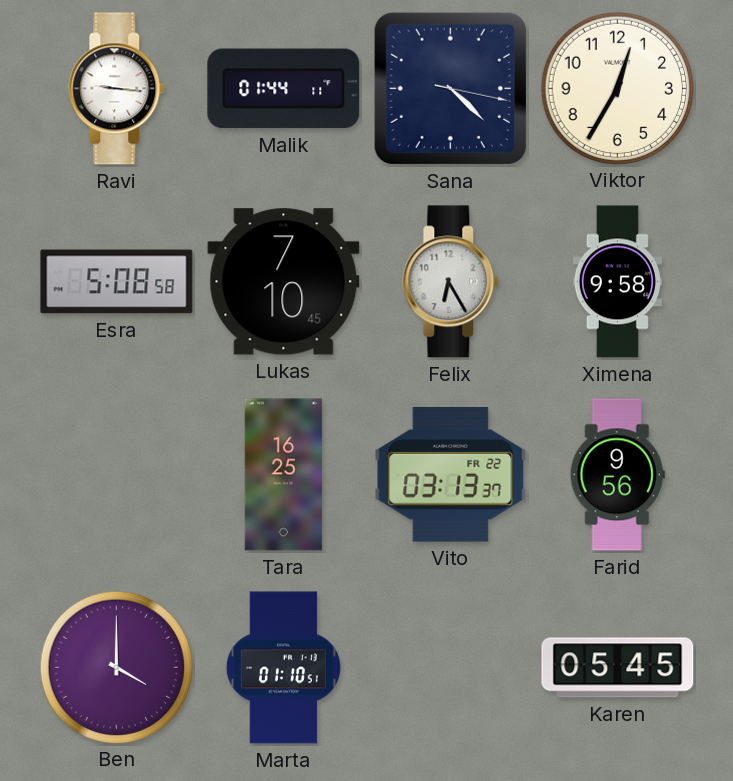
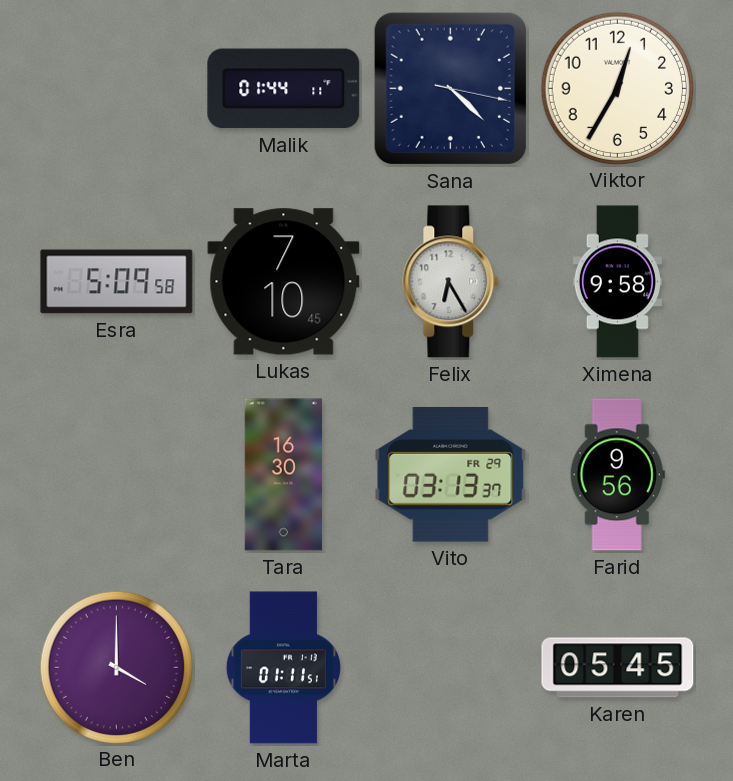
Ravi: 9:16 -> none
Esra: 5:08 -> 5:09
Tara: 16:25 -> 16:30
Vito date: FR 22 -> FR 29
Marta: 01:10 -> 01:11
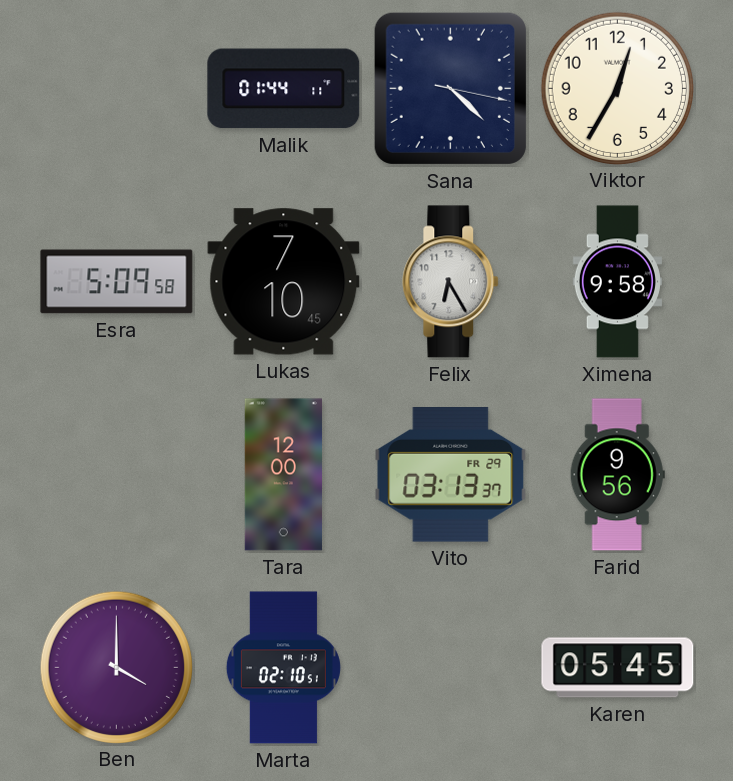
Tara: 16:30 -> 12:00
Marta: 01:11 -> 02:10
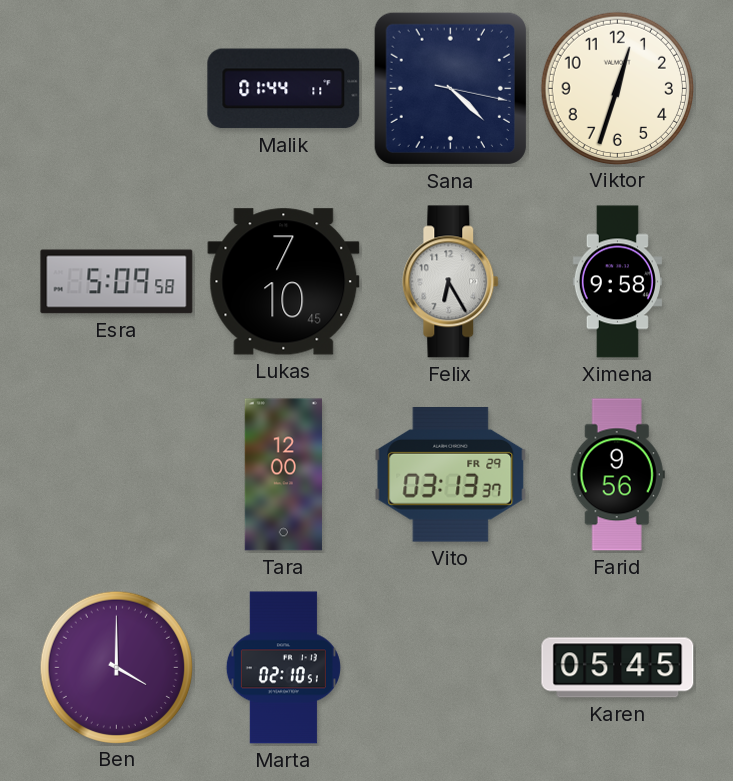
Viktor: 12:35 -> 12:33
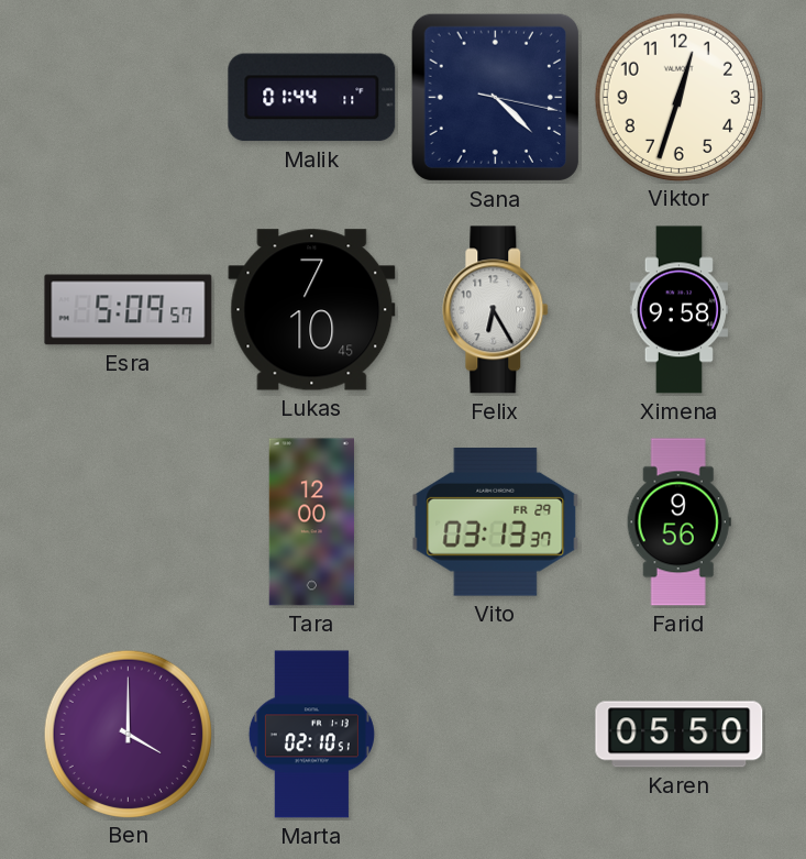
Esra: 5:09:58 -> 5:09:57
Karen: 05:45 -> 05:50
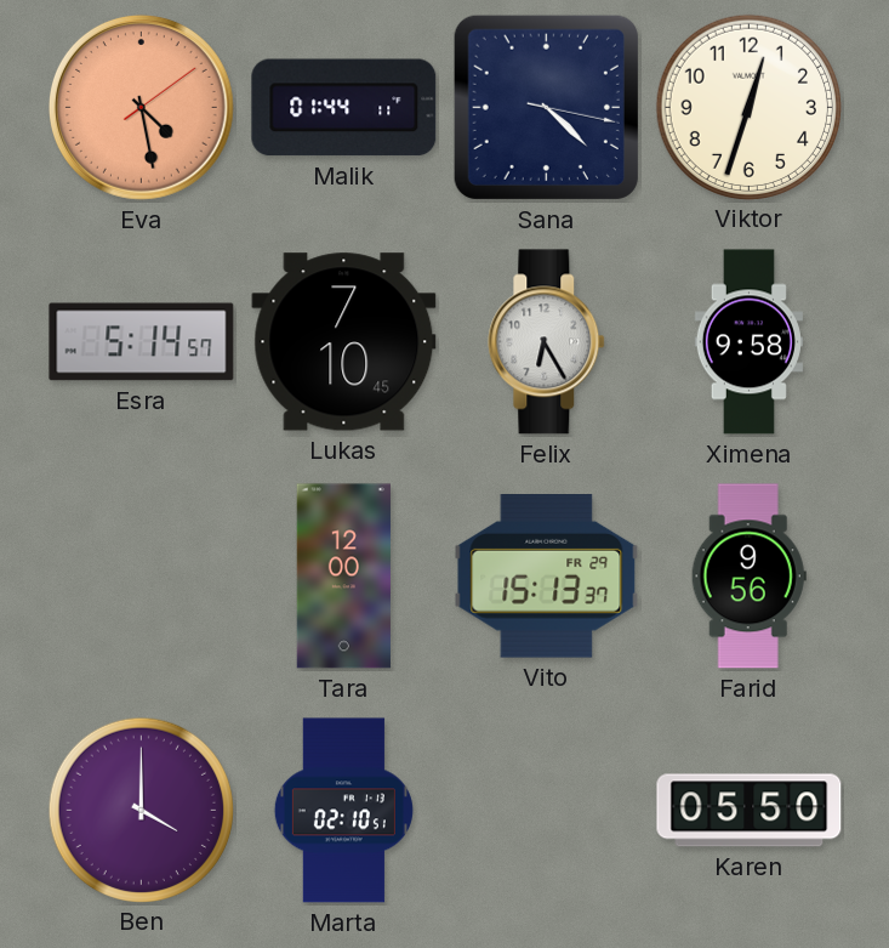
Eva: none -> 4:28
Esra: 5:09 -> 5:14
Vito: 03:13 -> 15:13
